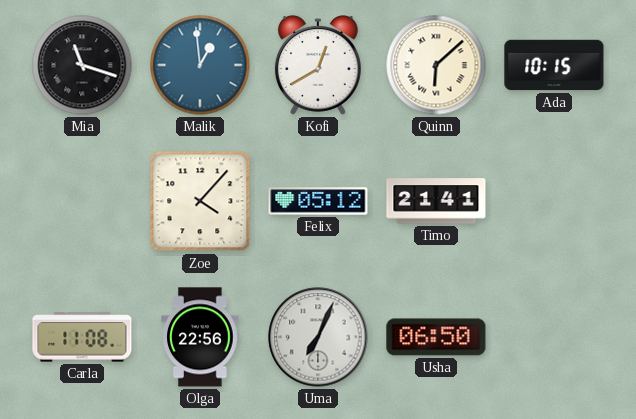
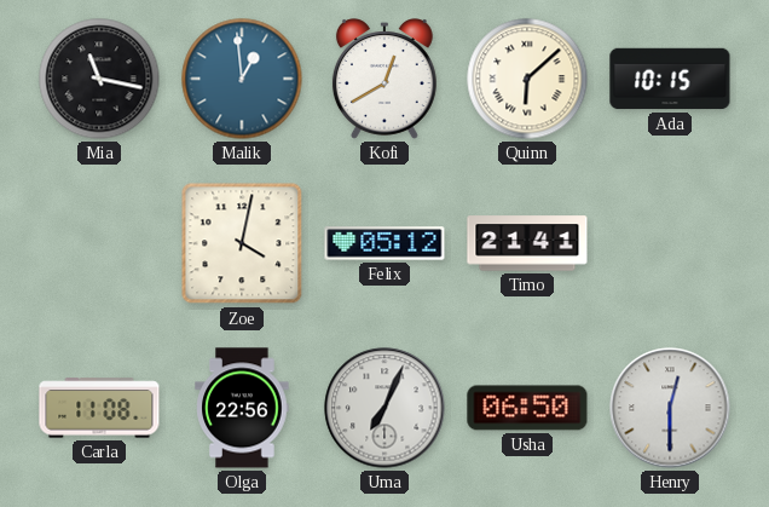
Mia: 11:18 -> 11:17
Zoe: 4:07 -> 4:02
Henry: none -> 12:30
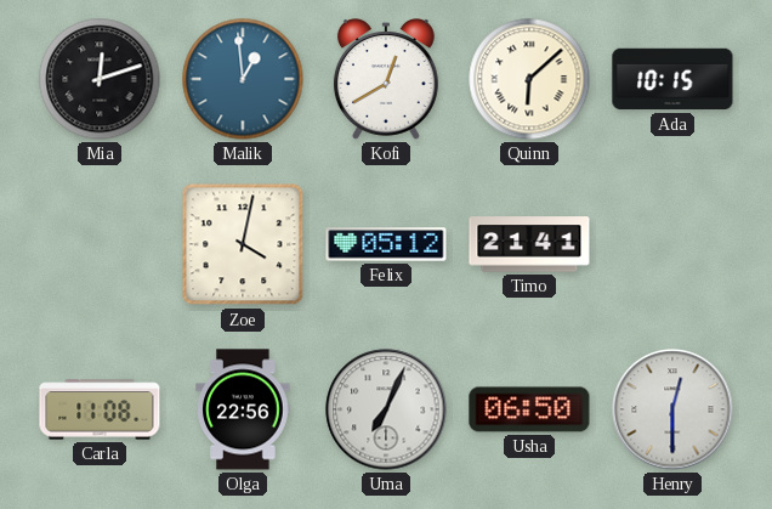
Mia: 11:17 -> 12:12
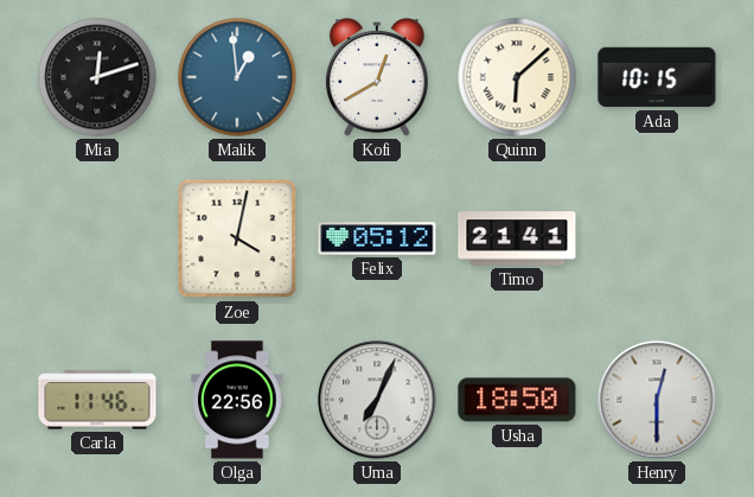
Carla: 11:08 -> 11:46
Usha: 06:50 -> 18:50
